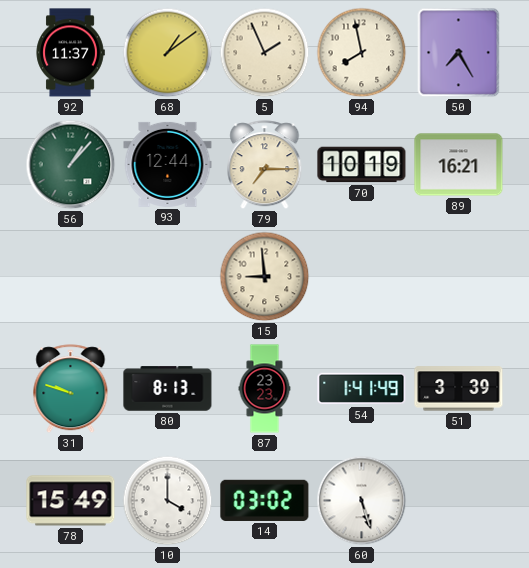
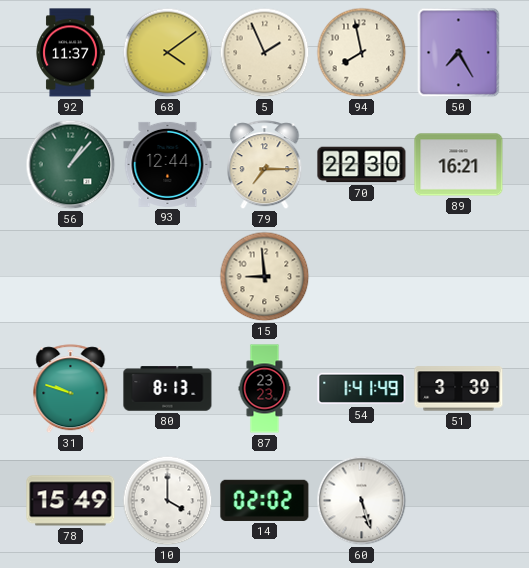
68: 1:09 -> 4:09
70: 10:19 -> 22:30
14: 03:02 -> 02:02
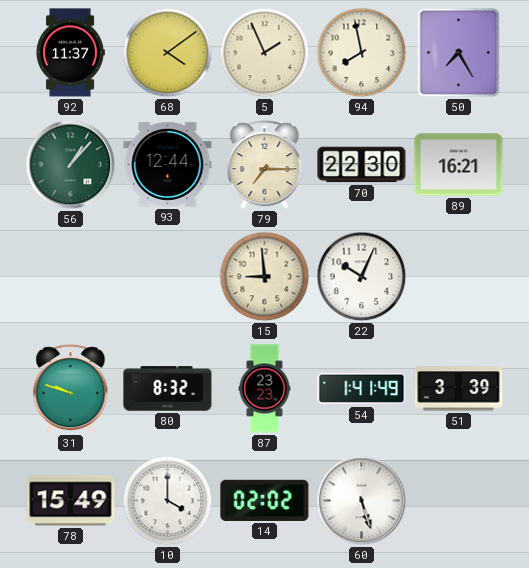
22: none -> 10:04
80: 8:13 -> 8:32
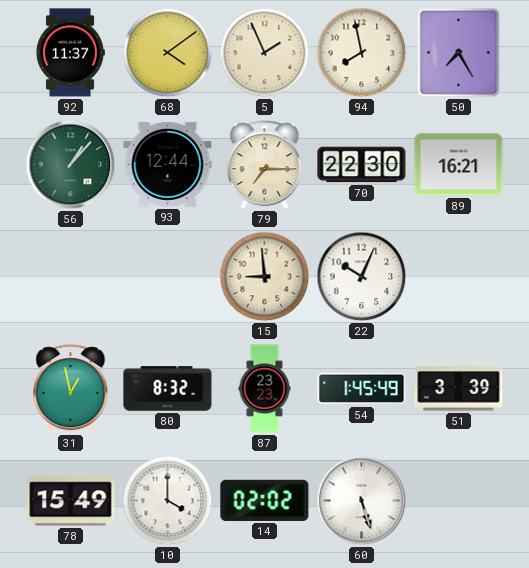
31: 9:48 -> 12:58
54: 1:41 -> 1:45
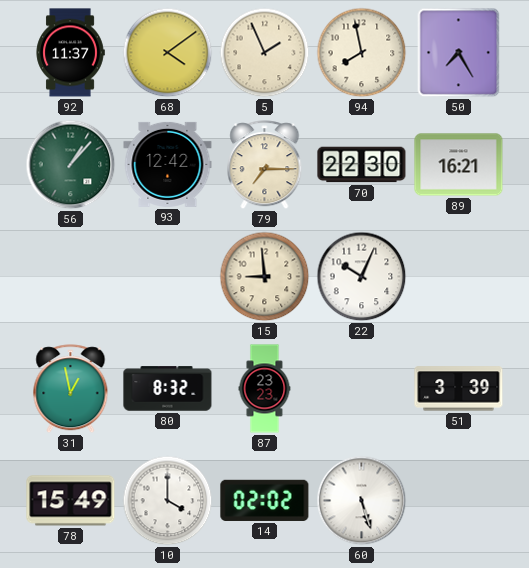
93: 12:44 -> 12:42
54: 1:45 -> none
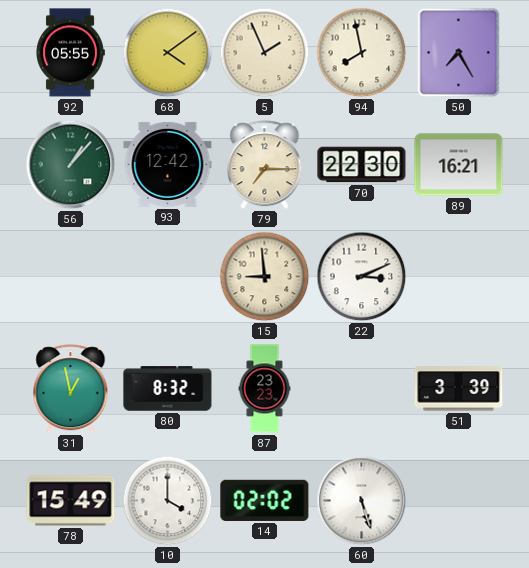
92: 11:37 -> 05:55
22: 10:04 -> 3:11
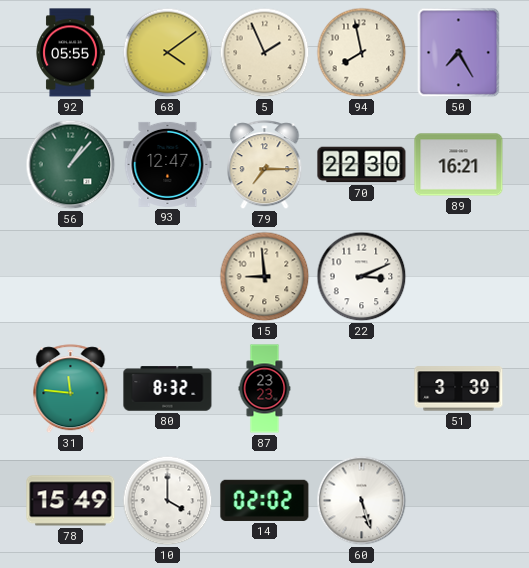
93: 12:42 -> 12:47
31: 12:58 -> 11:46
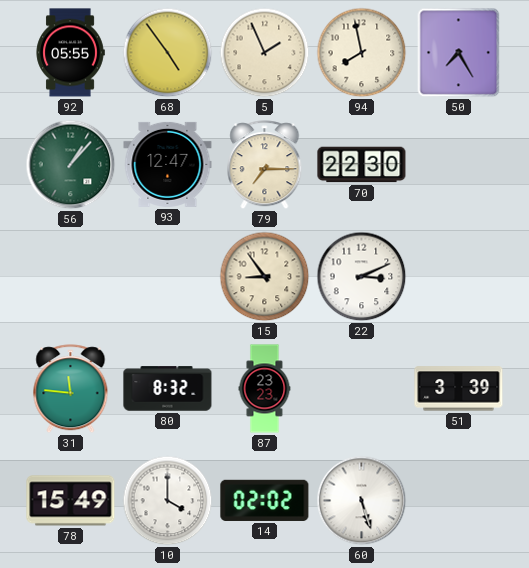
68: 4:09 -> 4:54
89: 16:21 -> none
15: 8:59 -> 8:54
